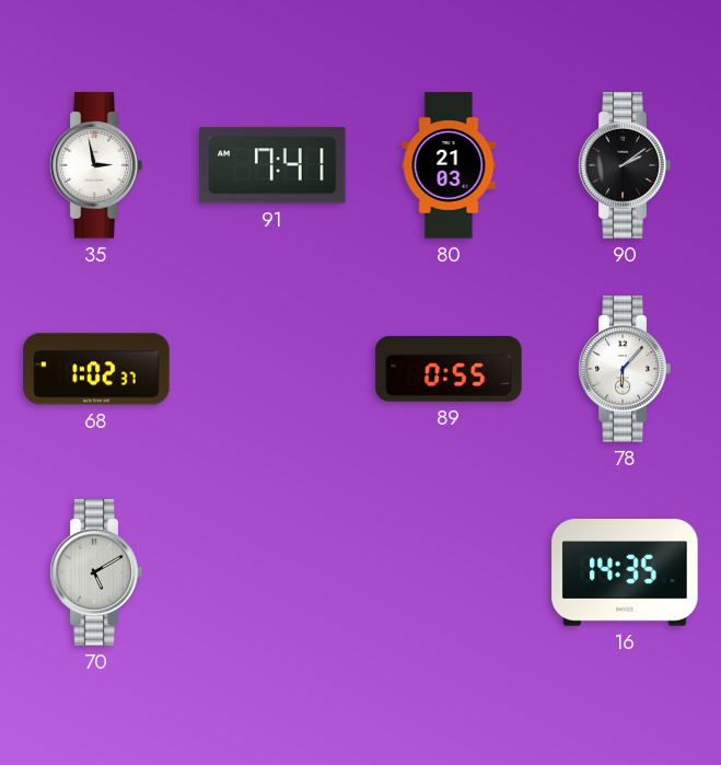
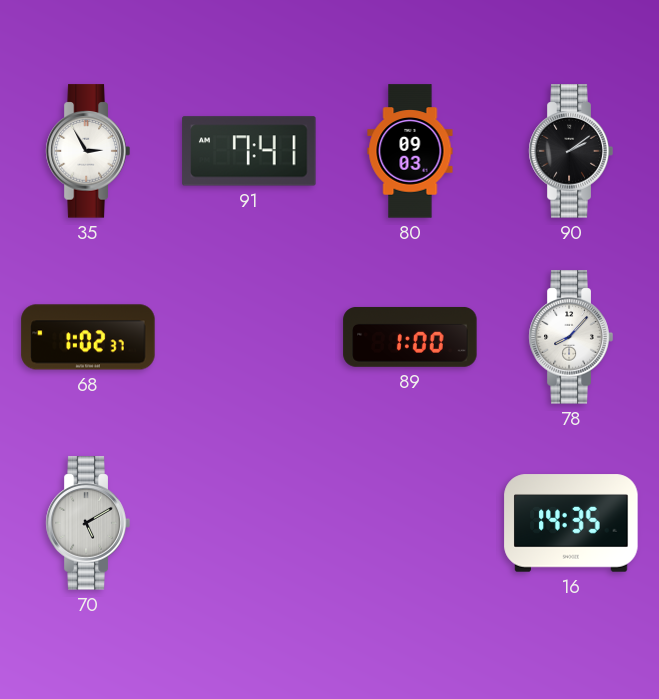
35: 2:58 -> 2:55
80: 21:03 -> 09:03
89: 0:55 -> 1:00
78: 6:07 -> 8:07
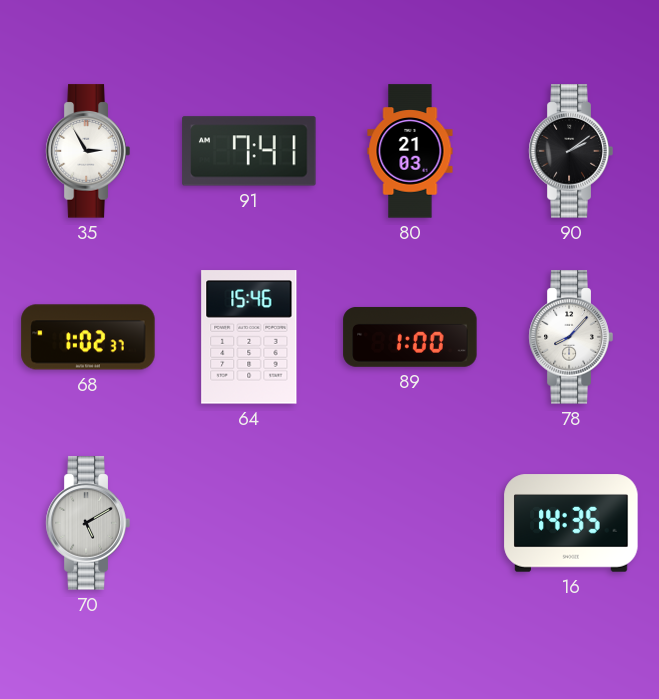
80: 09:03 -> 21:03
64: none -> 15:46
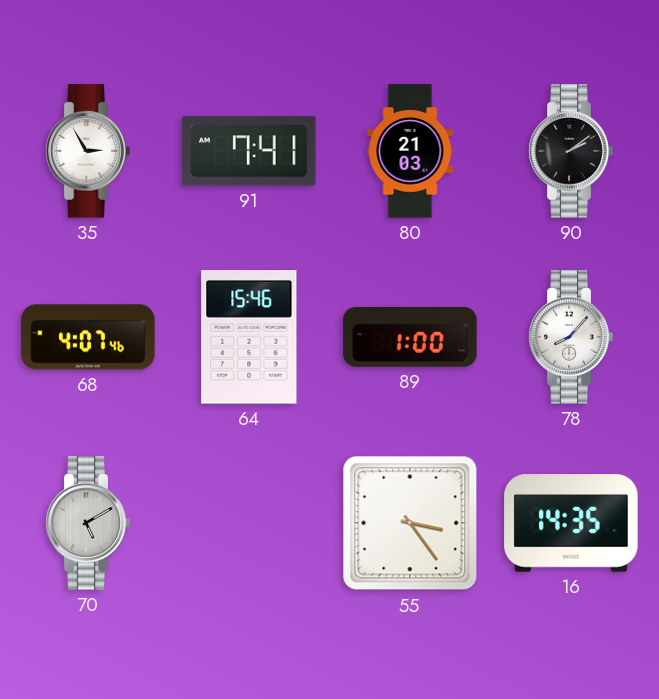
68: 1:02 -> 4:07
55: none -> 3:24
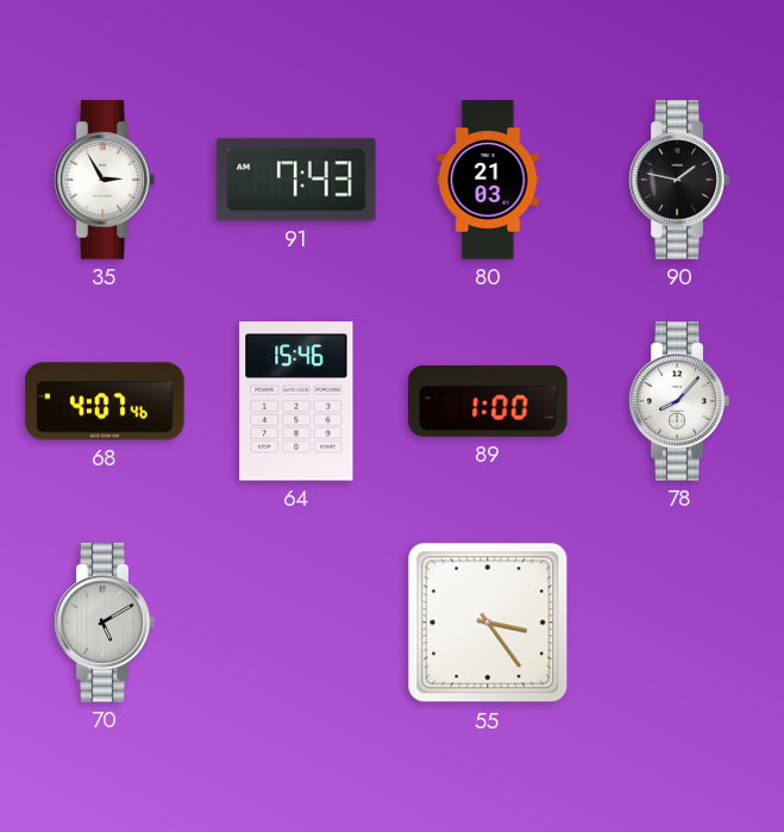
91: 7:41 -> 7:43
90: 2:09 -> 1:47
16: 14:35 -> none
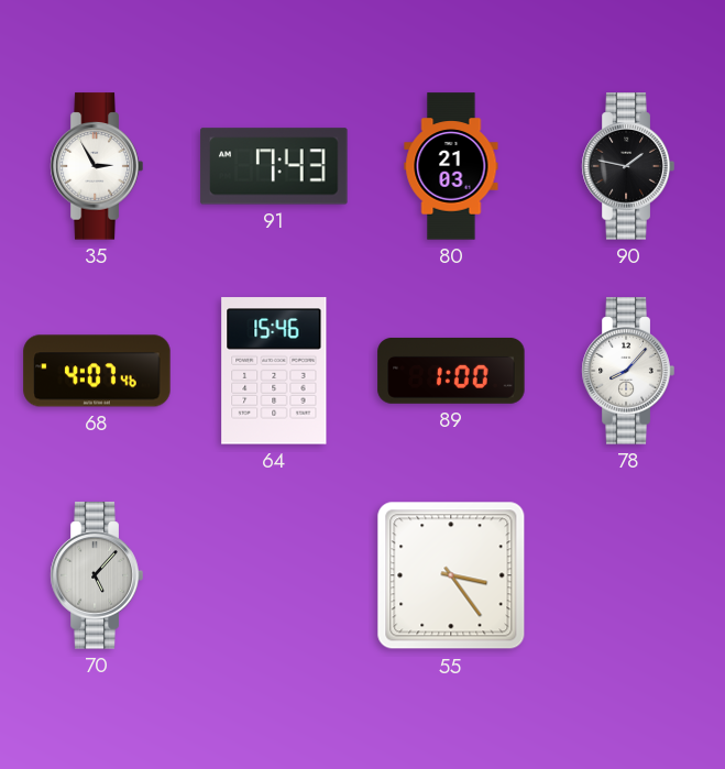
70: 5:10 -> 5:07
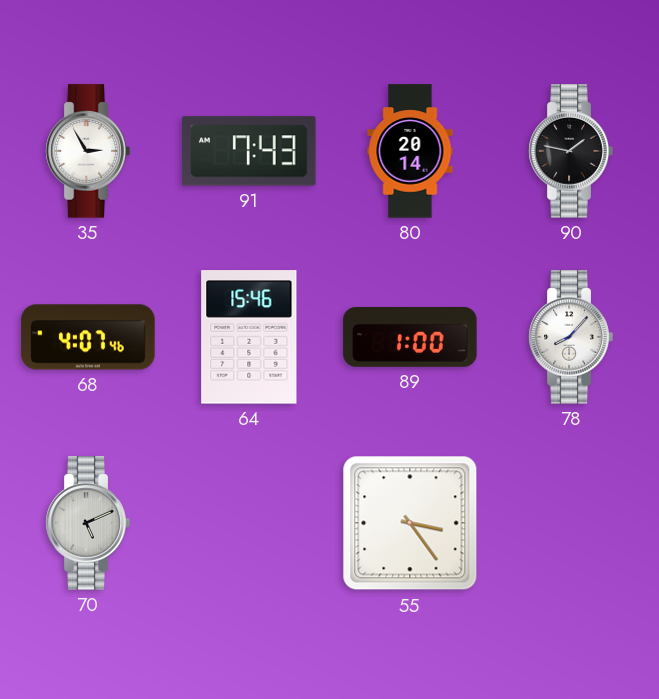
80: 21:03 -> 20:14
70: 5:07 -> 5:11
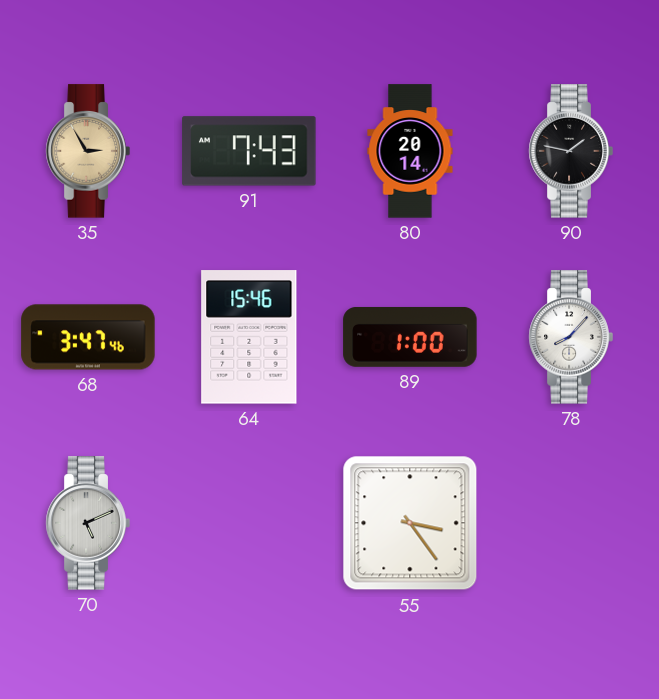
35 dial: white -> champagne
68: 4:07 -> 3:47
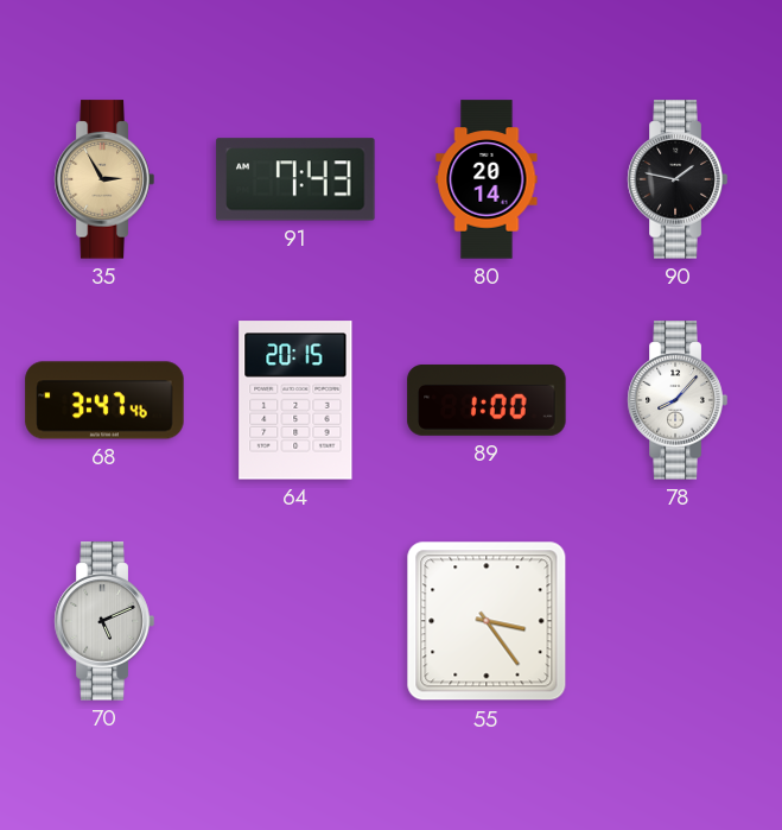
64: 15:46 -> 20:15
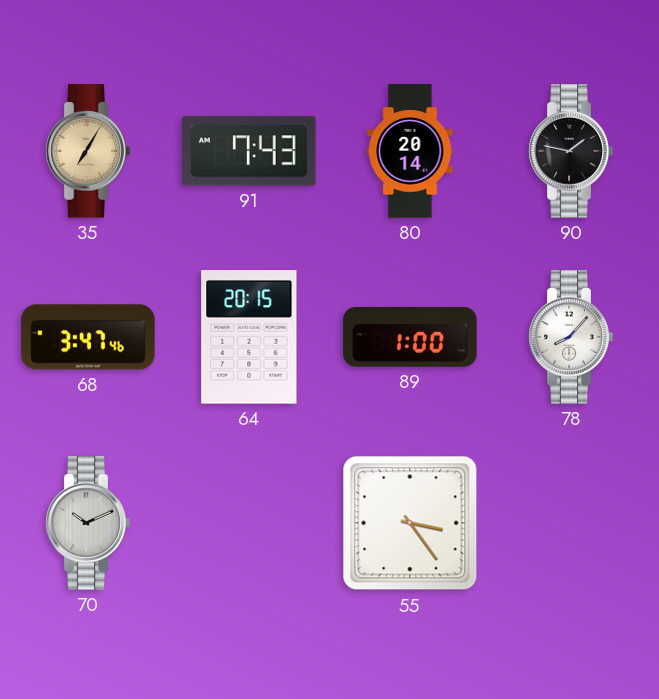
35: 2:55 -> 7:05
70: 5:11 -> 10:11
